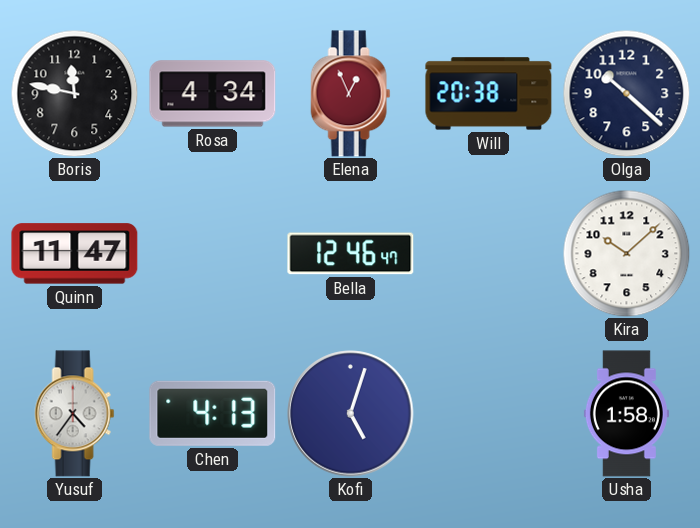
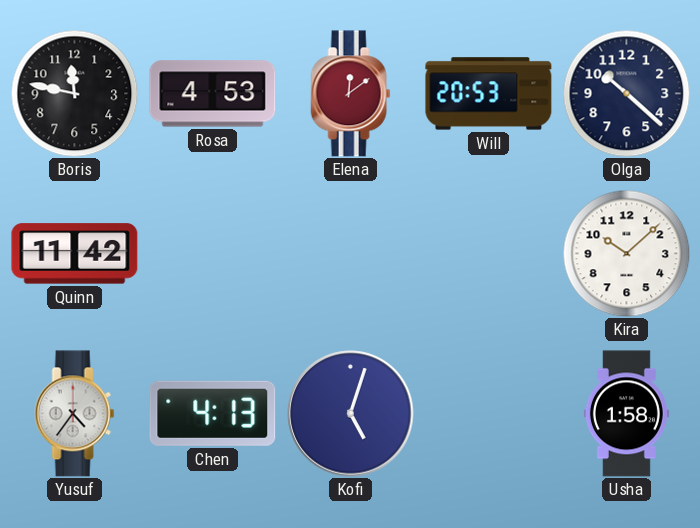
Rosa: 4:34 -> 4:53
Elena: 12:56 -> 12:09
Will: 20:38 -> 20:53
Quinn: 11:47 -> 11:42
Bella: 12:46 -> none
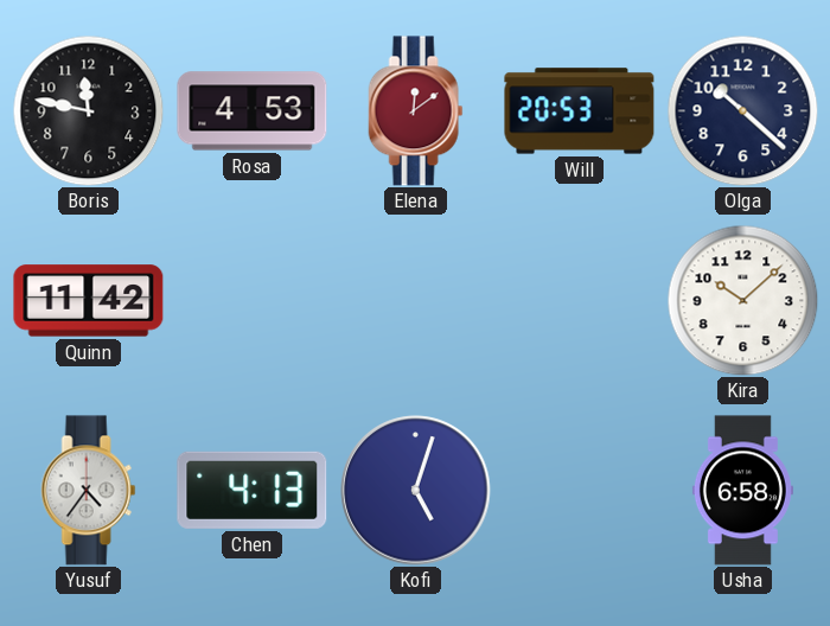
Usha: 1:58 -> 6:58
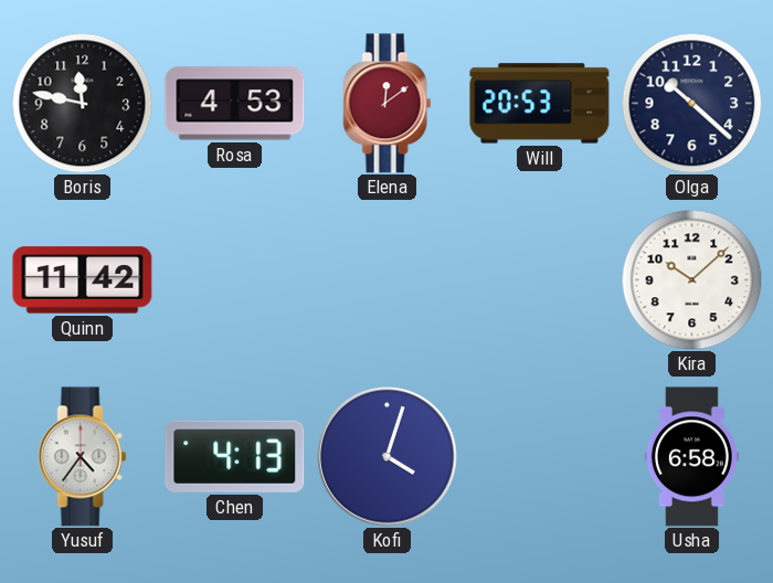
Kofi: 5:03 -> 4:03
